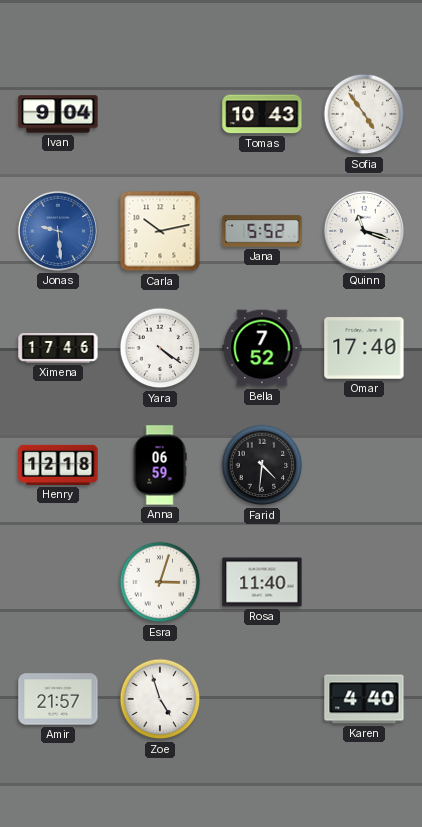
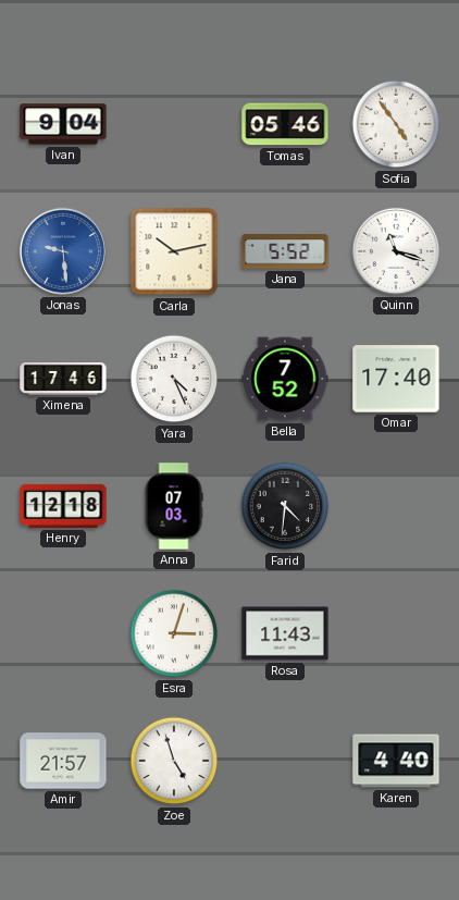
Tomas: 10:43 -> 05:46
Yara: 4:21 -> 4:26
Anna: 06:59 -> 07:03
Rosa: 11:40 -> 11:43
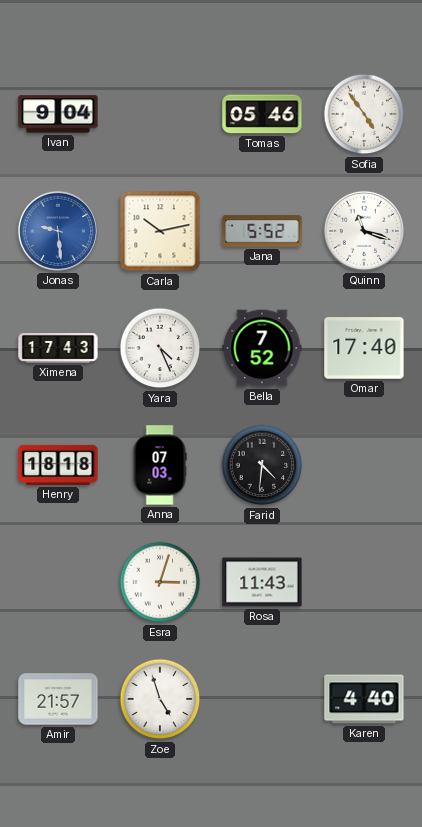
Ximena: 17:46 -> 17:43
Henry: 12:18 -> 18:18
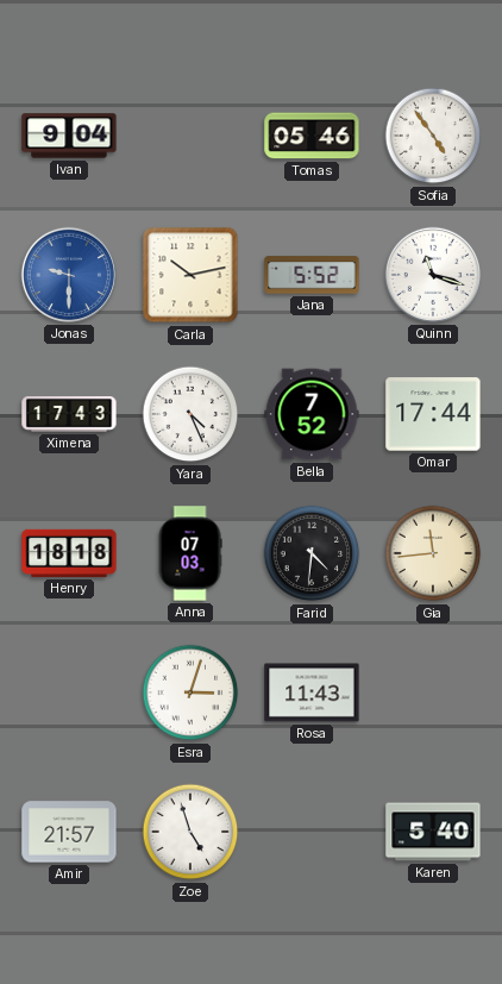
Jonas: 9:29 -> 9:30
Omar: 17:40 -> 17:44
Gia: none -> 11:44
Karen: 4:40 -> 5:40
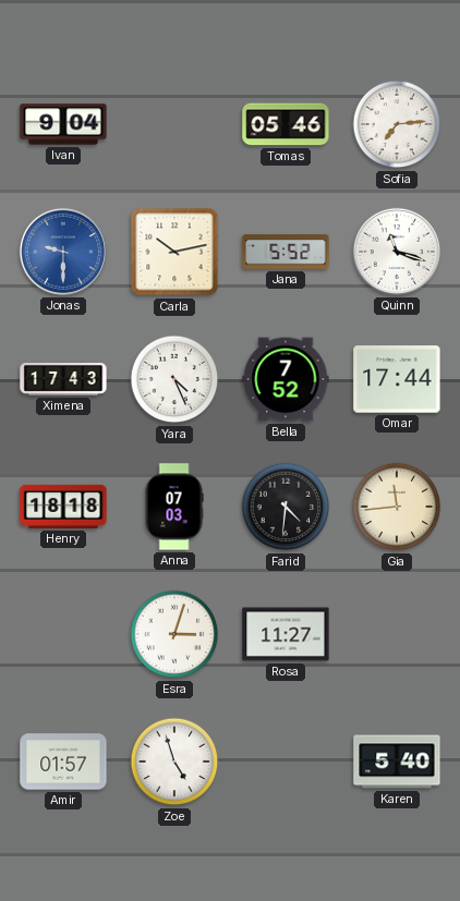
Sofia: 4:54 -> 7:14
Rosa: 11:43 -> 11:27
Amir: 21:57 -> 01:57
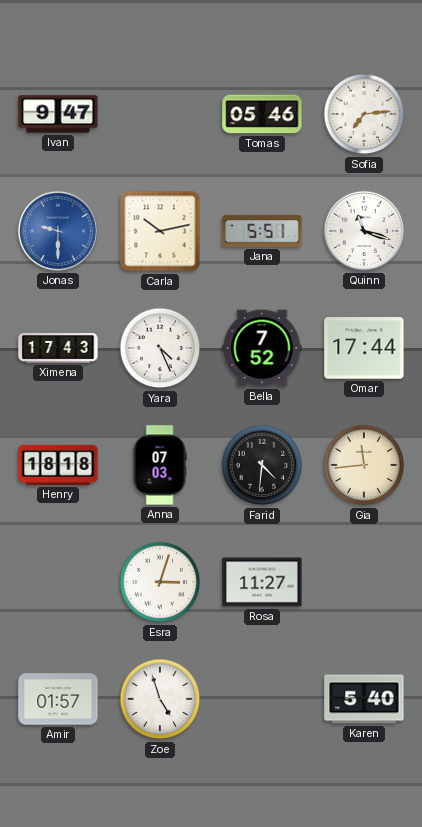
Ivan: 9:04 -> 9:47
Jana: 5:52 -> 5:51
